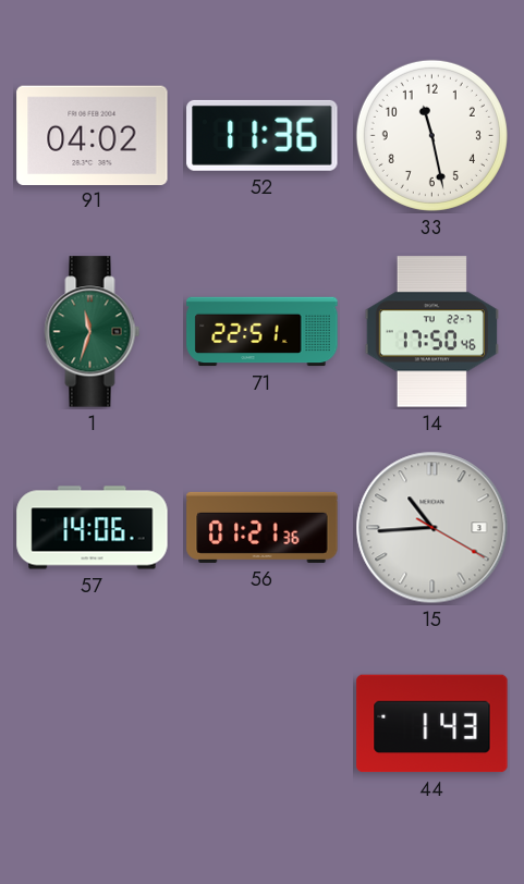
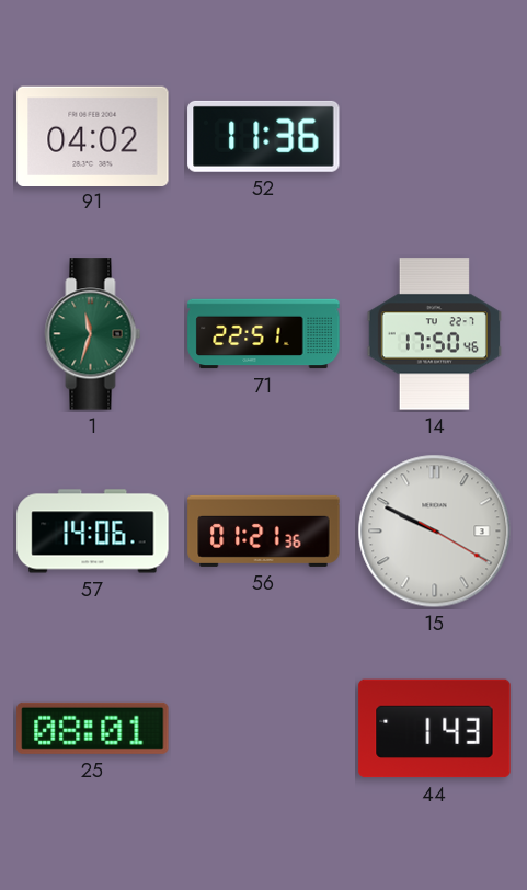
33: 11:28 -> none
15: 10:44 -> 9:49
25: none -> 08:01
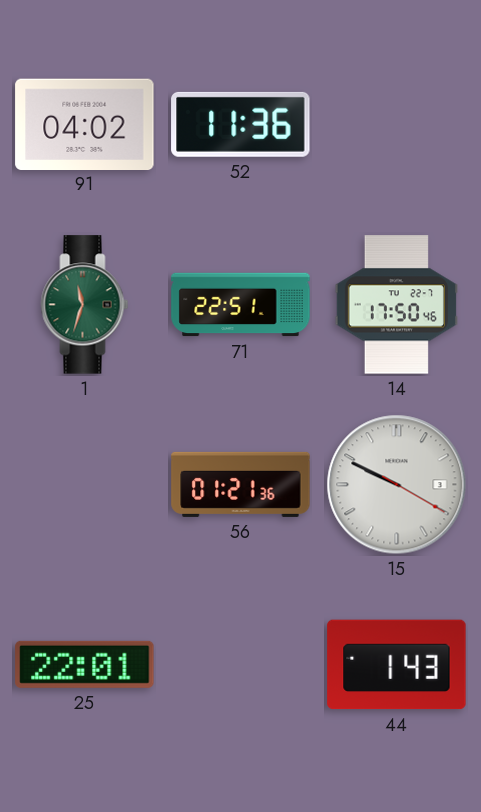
57: 14:06 -> none
25: 08:01 -> 22:01
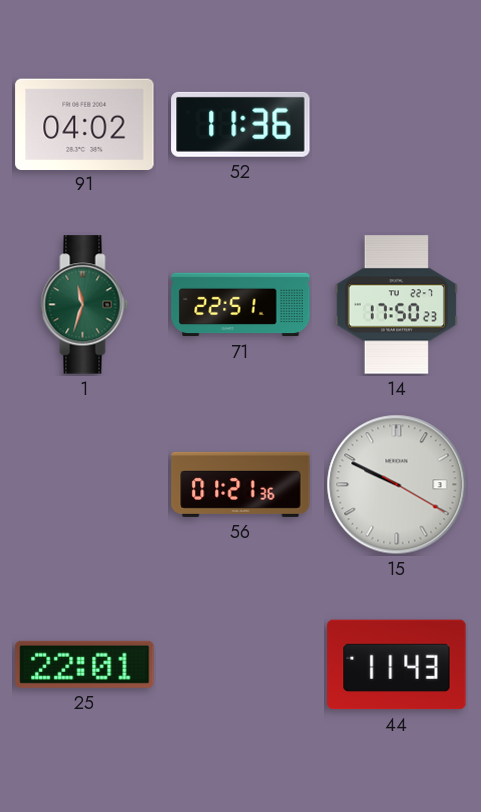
14: 17:50:46 -> 17:50:23
44: 1:43 -> 11:43
